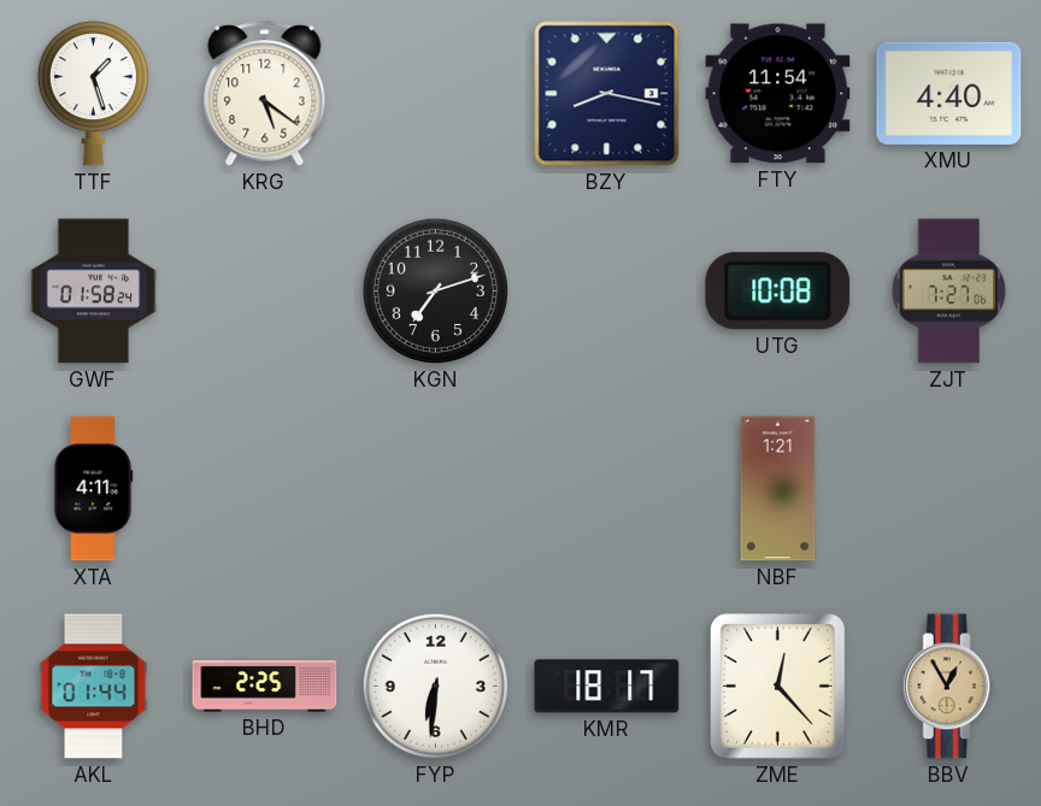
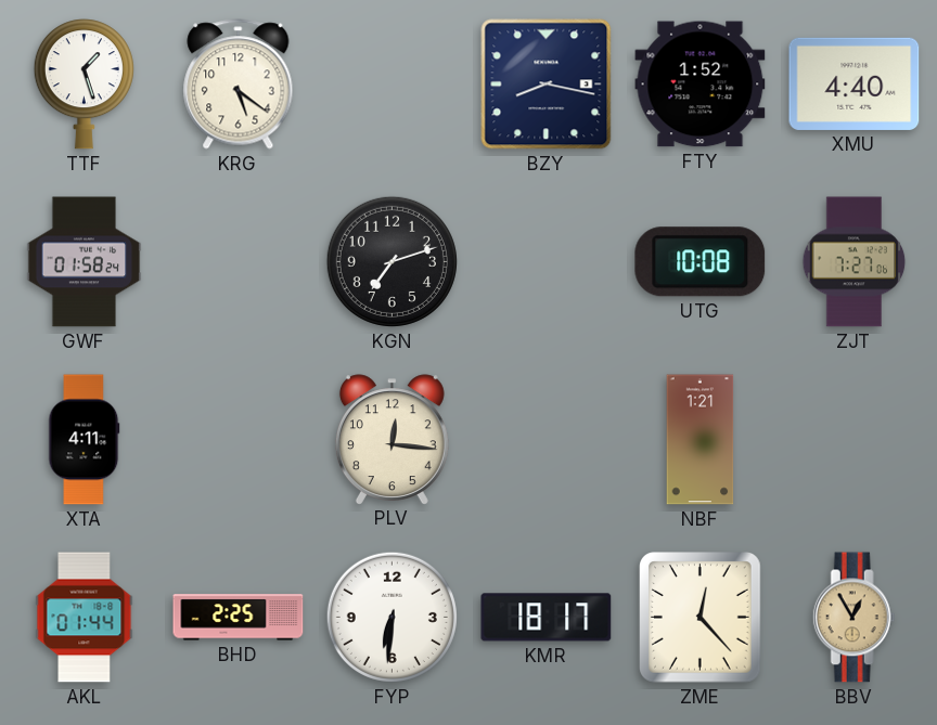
FTY: 11:54 -> 1:52
PLV: none -> 12:16
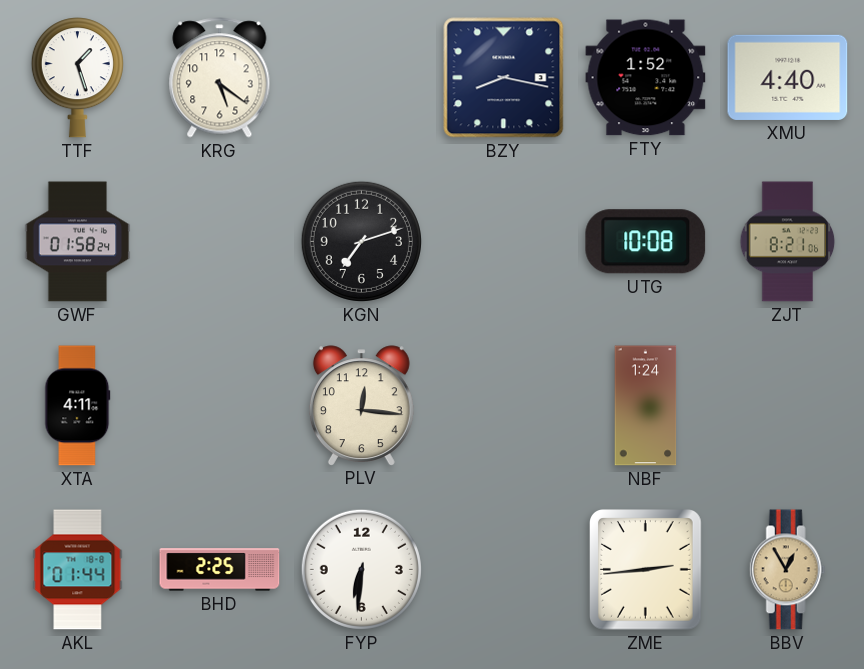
ZJT: 7:27 -> 8:21
NBF: 1:21 -> 1:24
KMR: 18:17 -> none
ZME: 12:23 -> 2:44
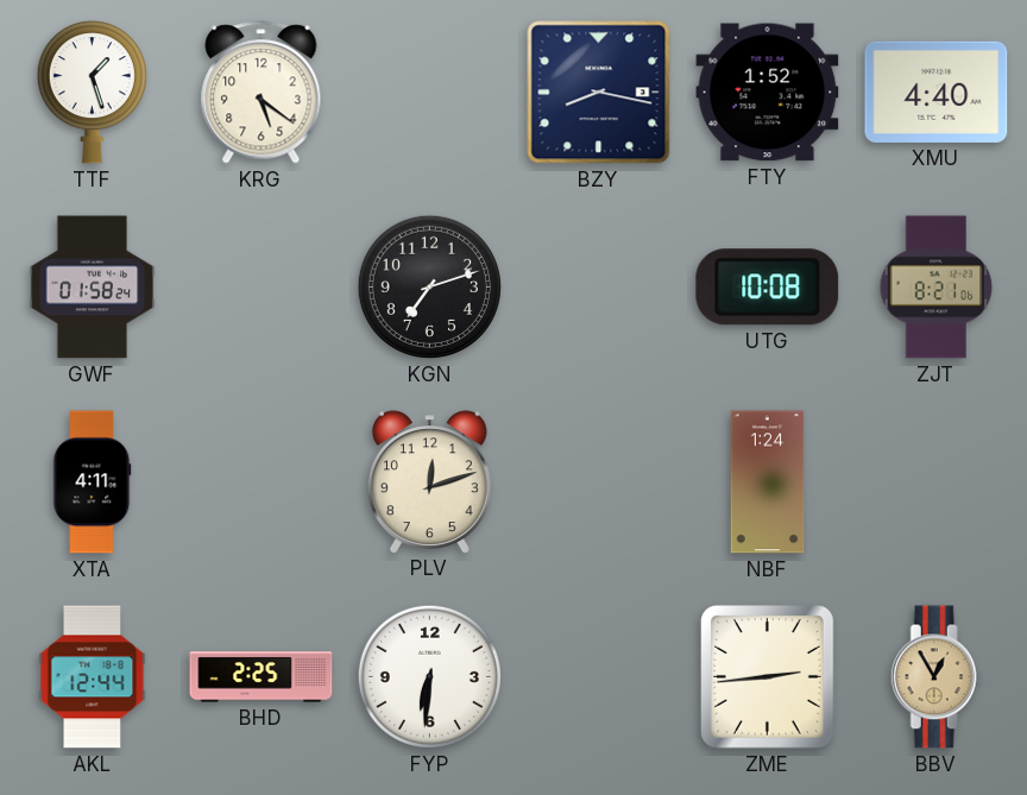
PLV: 12:16 -> 12:12
AKL: 01:44 -> 12:44
